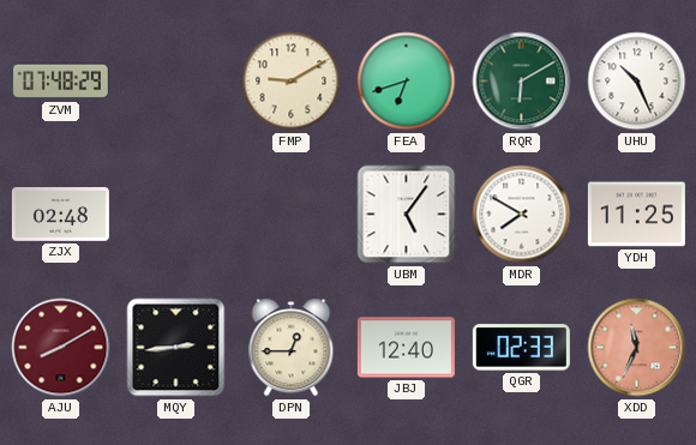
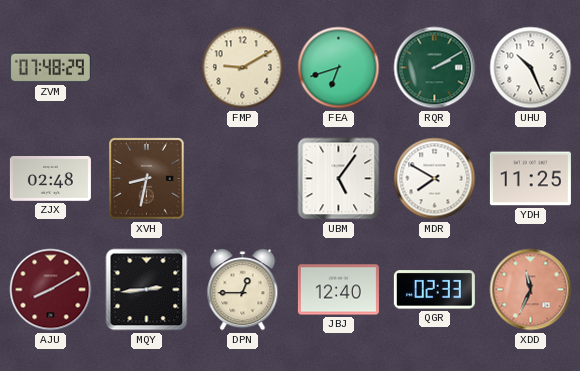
RQR: 6:10 -> 2:10
XVH: none -> 8:32
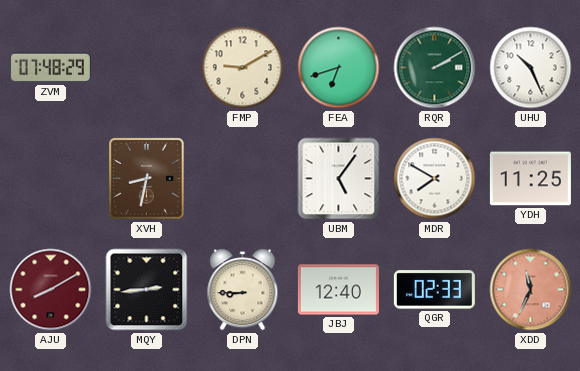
ZJX: 02:48 -> none
DPN: 12:45 -> 8:45
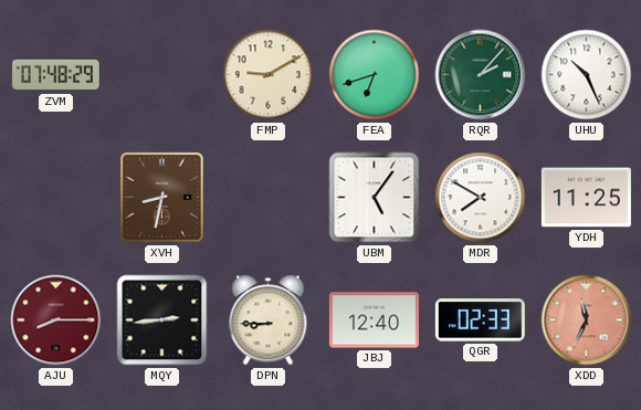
RQR: 2:10 -> 2:07
AJU: 8:10 -> 8:15
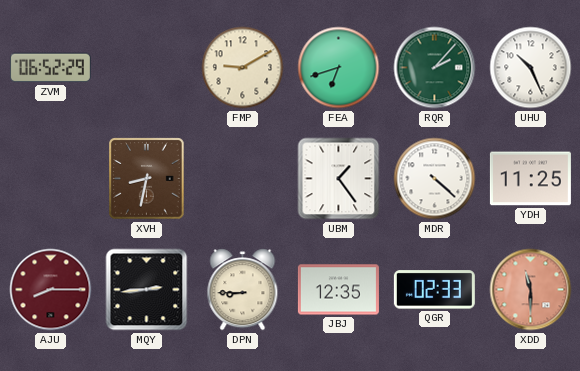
ZVM: 07:48 -> 06:52
UBM: 5:06 -> 1:24
MDR: 7:50 -> 4:22
JBJ: 12:40 -> 12:35
XDD: 11:34 -> 11:30
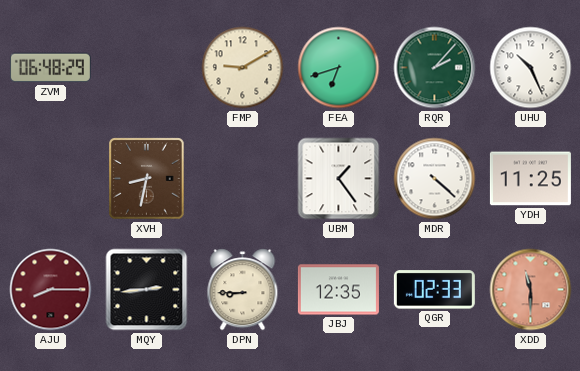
ZVM: 06:52 -> 06:48
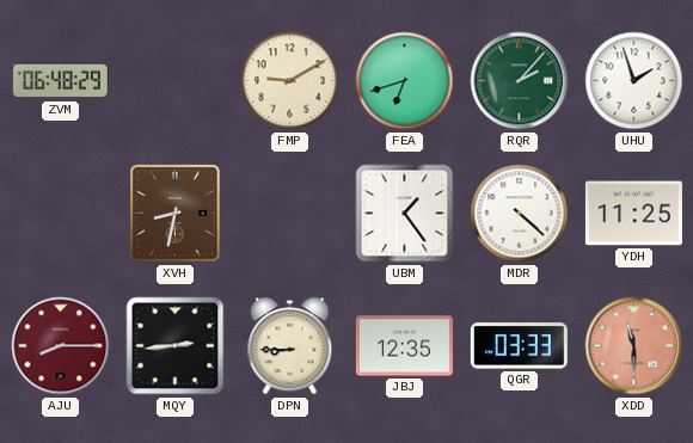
UHU: 10:26 -> 1:57
QGR: 02:33 -> 03:33
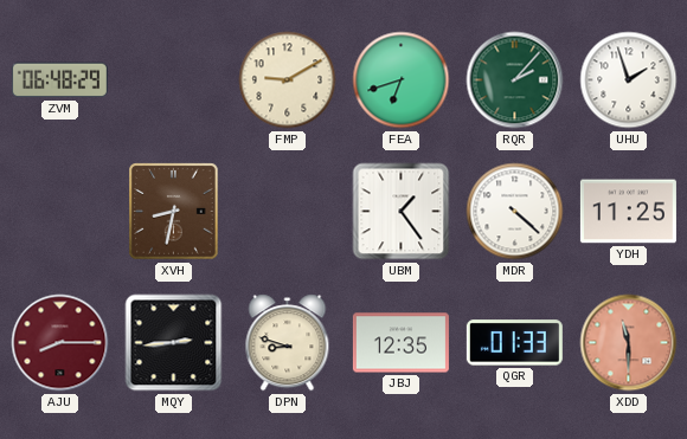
DPN: 8:45 -> 8:48
QGR: 03:33 -> 01:33
